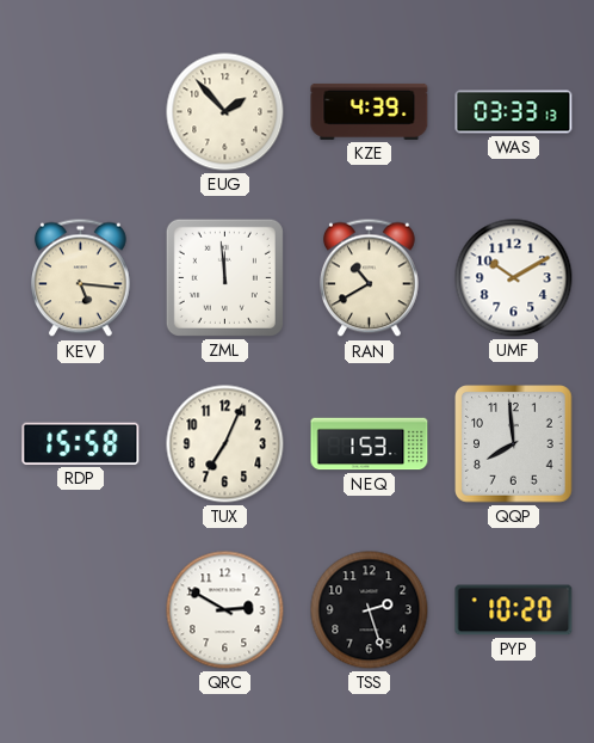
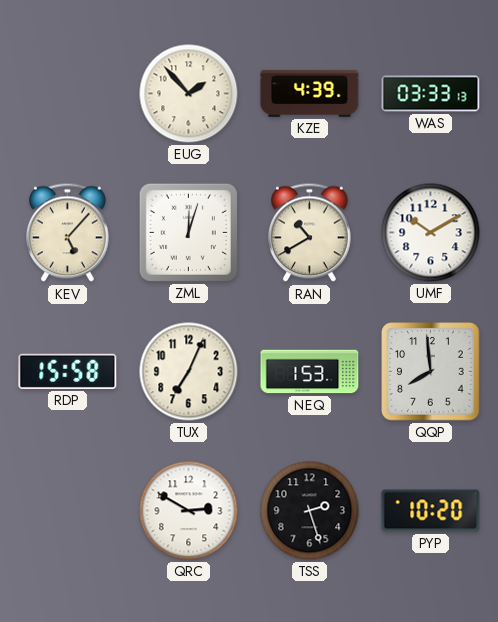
KEV: 5:16 -> 5:07
ZML: 11:59 -> 12:03
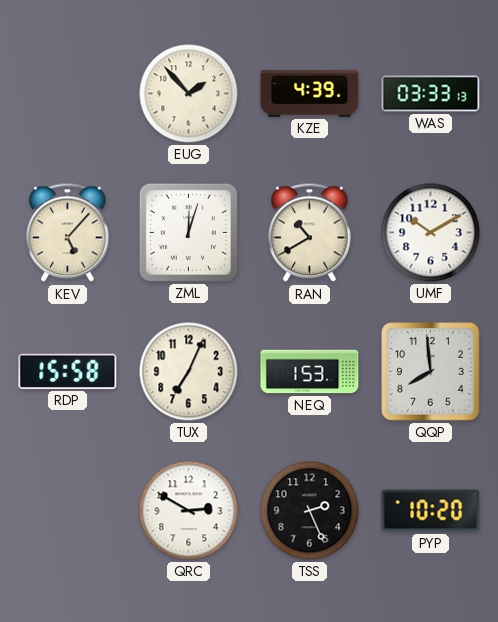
TSS: 2:27 -> 2:26
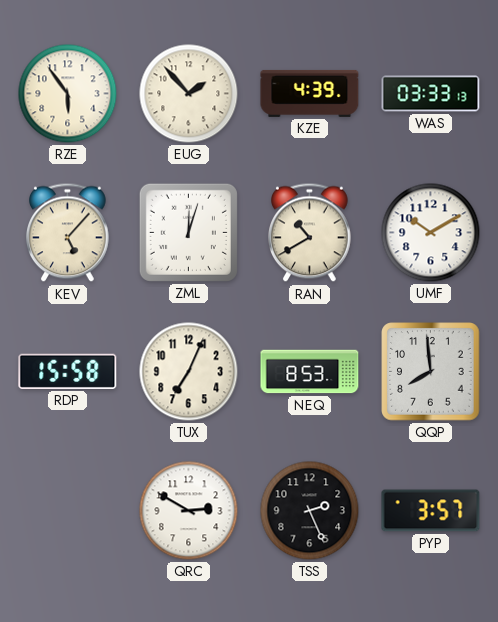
RZE: none -> 5:54
NEQ: 1:53 -> 8:53
PYP: 10:20 -> 3:57
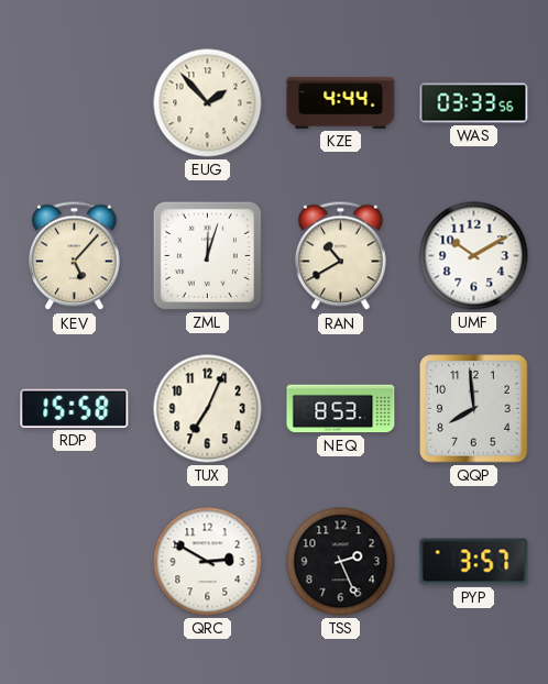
RZE: 5:54 -> none
KZE: 4:39 -> 4:44
WAS: 03:33:13 -> 03:33:56
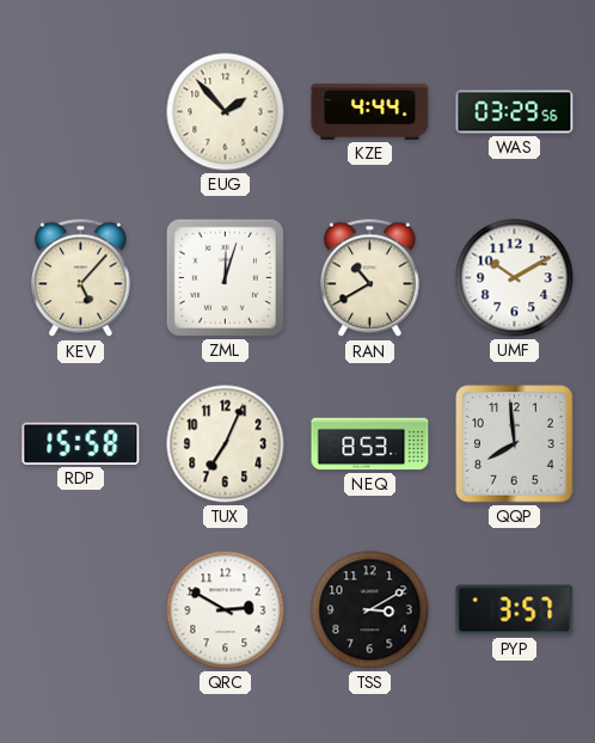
WAS: 03:33 -> 03:29
TSS: 2:26 -> 3:10
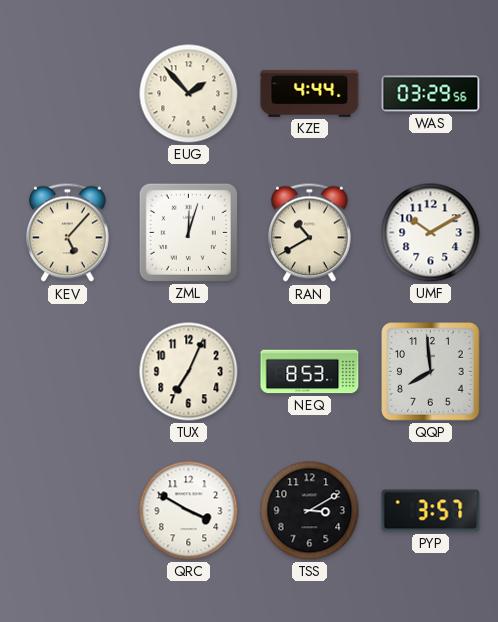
RDP: 15:58 -> none
QRC: 2:50 -> 3:50
